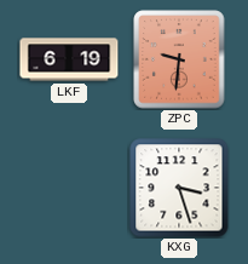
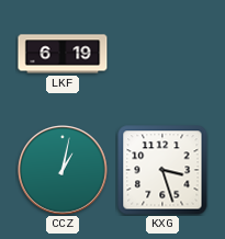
ZPC: 9:31 -> none
CCZ: none -> 1:02
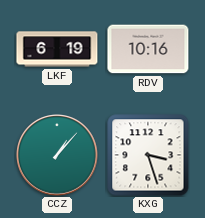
RDV: none -> 10:16
CCZ: 1:02 -> 1:07
